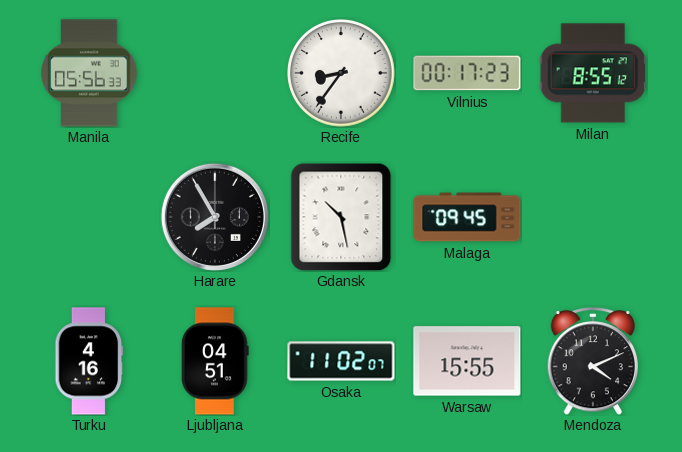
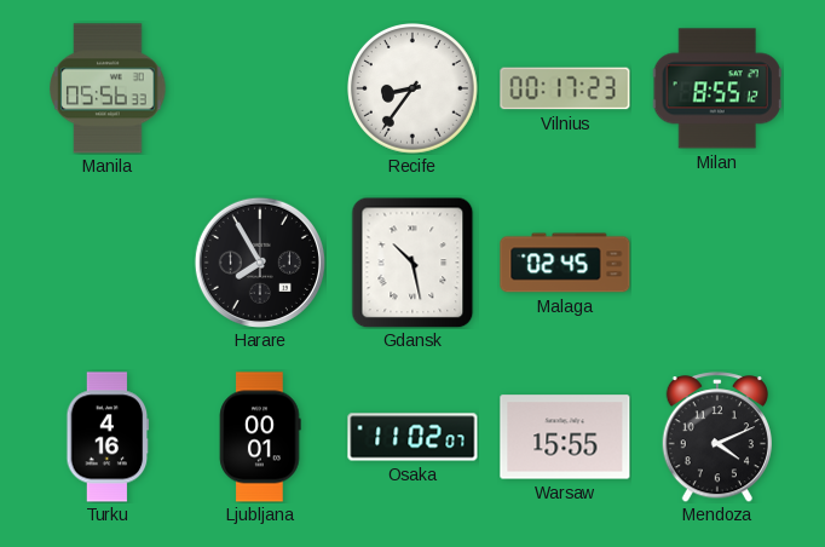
Malaga: 09:45 -> 02:45
Ljubljana: 04:51 -> 00:01
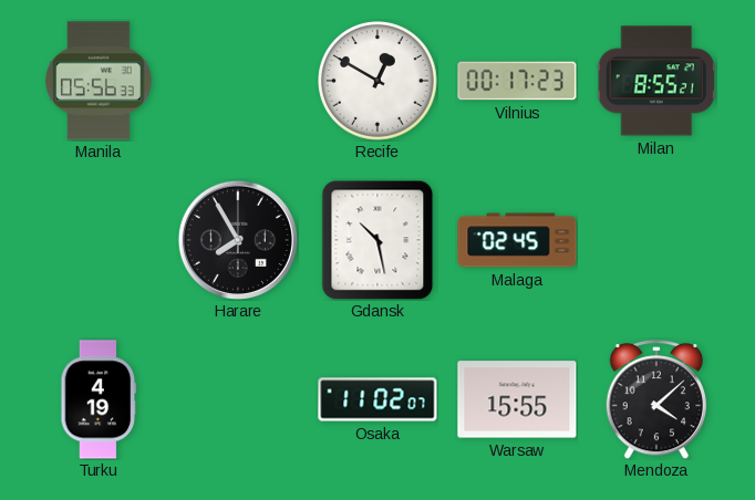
Recife: 8:36 -> 12:50
Milan: 8:55:12 -> 8:55:21
Turku: 4:16 -> 4:19
Ljubljana: 00:01 -> none
Mendoza: 4:11 -> 4:08
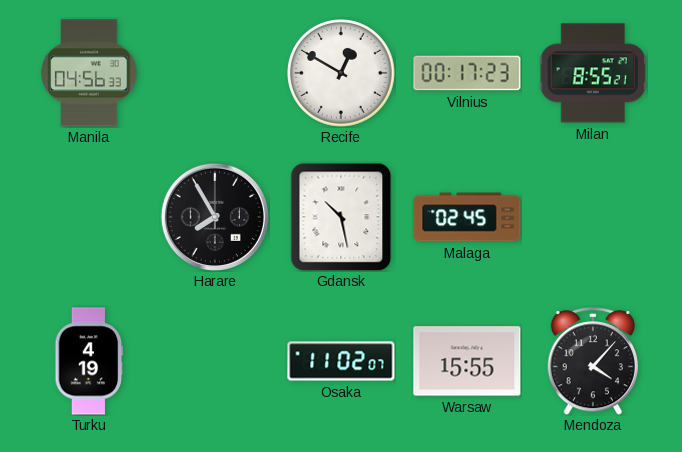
Manila: 05:56 -> 04:56
Mendoza: 4:08 -> 4:07
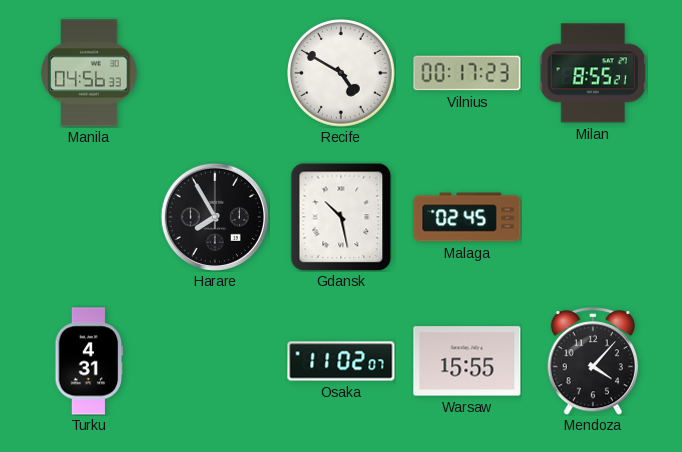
Recife: 12:50 -> 4:50
Turku: 4:19 -> 4:31
